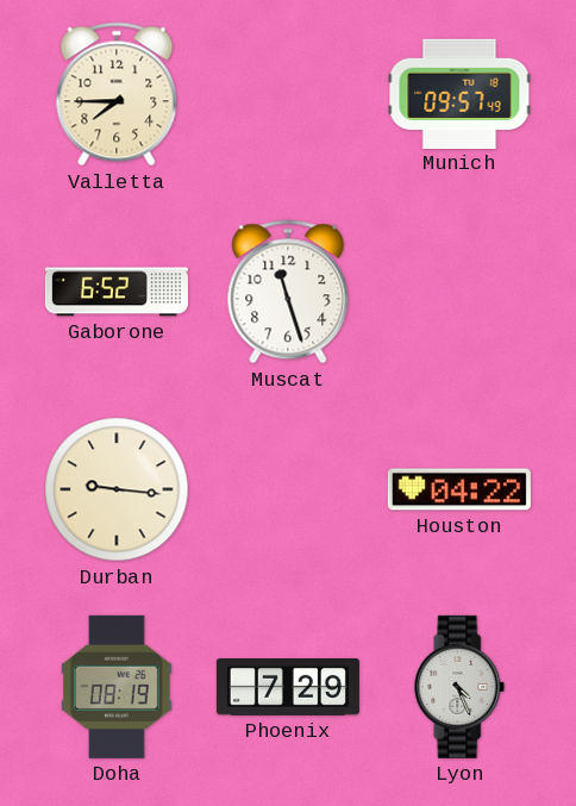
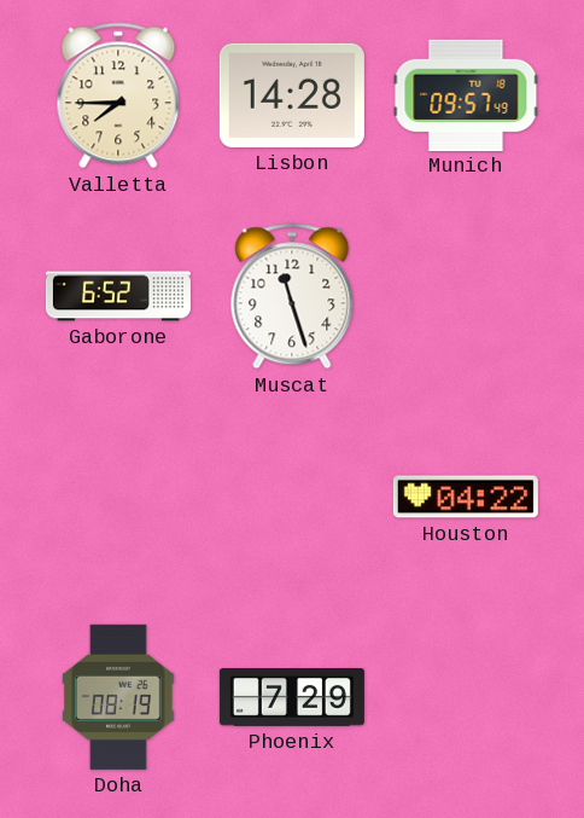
Lisbon: none -> 14:28
Durban: 9:16 -> none
Lyon: 4:26 -> none
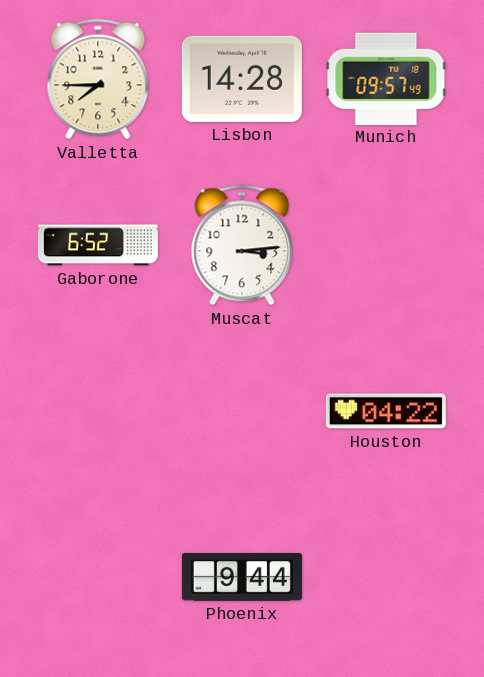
Muscat: 11:27 -> 3:14
Doha: 08:19 -> none
Phoenix: 7:29 -> 9:44
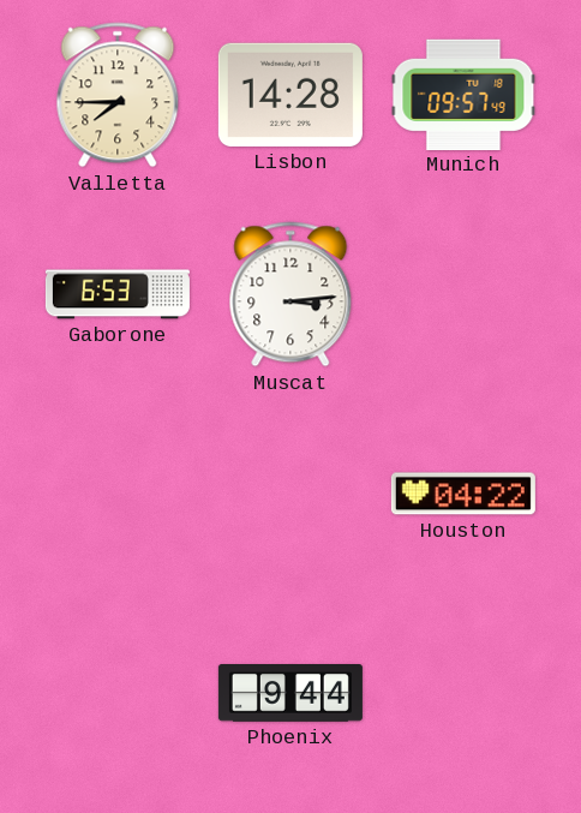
Gaborone: 6:52 -> 6:53
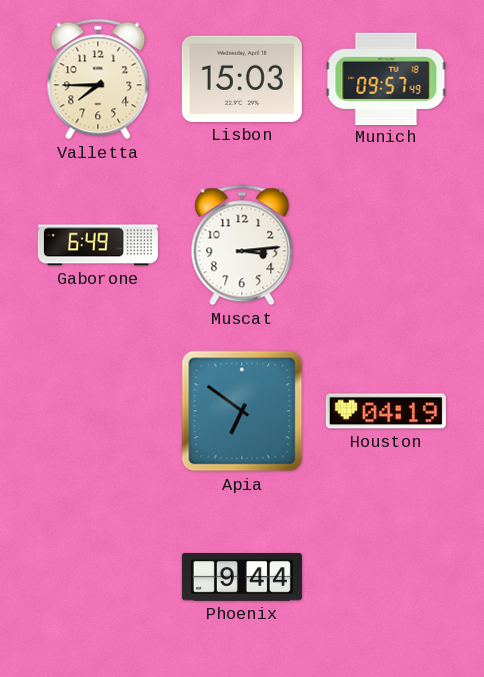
Lisbon: 14:28 -> 15:03
Gaborone: 6:53 -> 6:49
Apia: none -> 6:51
Houston: 04:22 -> 04:19
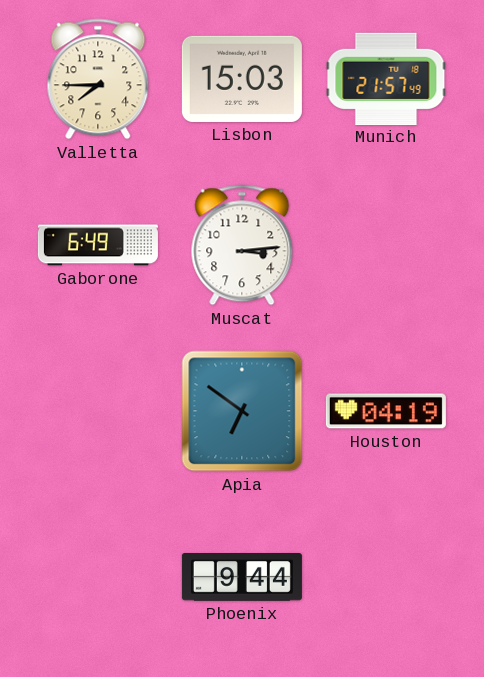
Munich: 09:57 -> 21:57
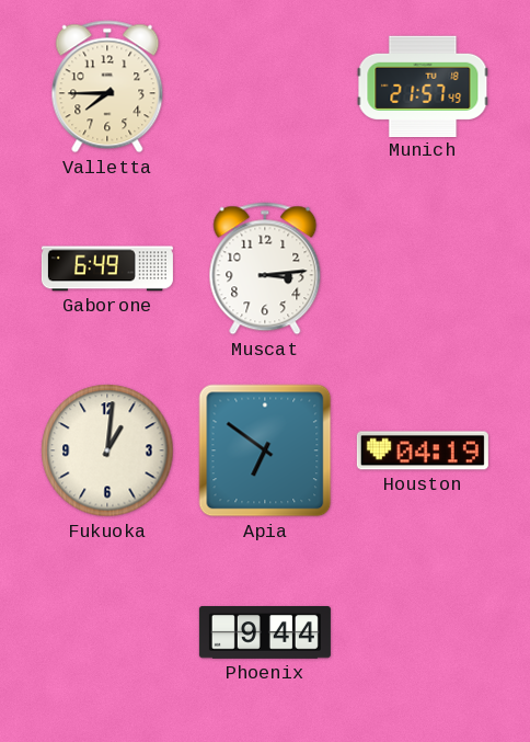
Lisbon: 15:03 -> none
Fukuoka: none -> 1:01
